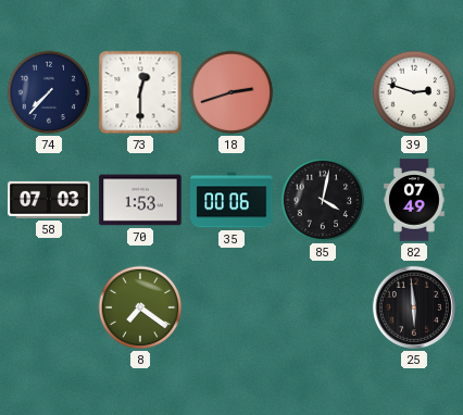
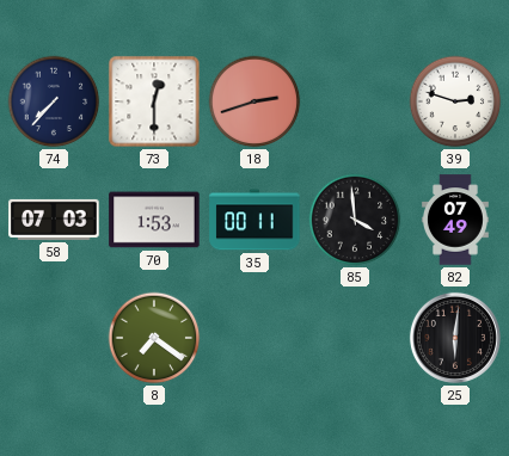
35: 00:06 -> 00:11
85: 4:02 -> 3:59
25: 5:59 -> 6:01
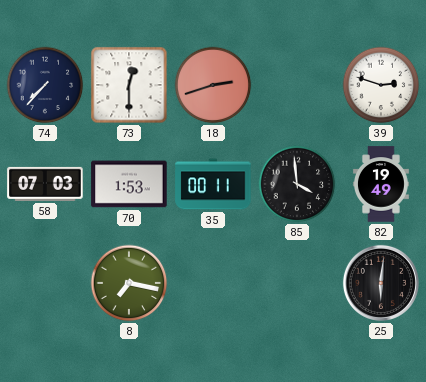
82: 07:49 -> 19:49
8: 7:21 -> 7:17
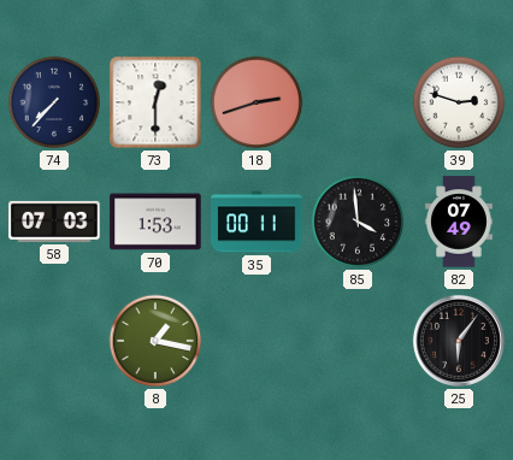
82: 19:49 -> 07:49
8: 7:17 -> 1:17
25: 6:01 -> 6:06
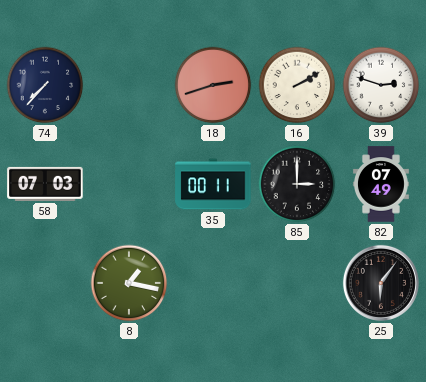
73: 12:30 -> none
16: none -> 2:10
70: 1:53 -> none
85: 3:59 -> 3:00
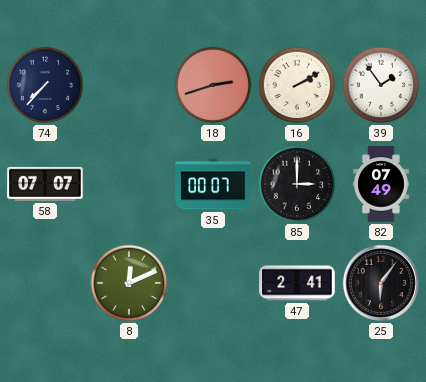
39: 2:48 -> 1:54
58: 07:03 -> 07:07
35: 00:11 -> 00:07
8: 1:17 -> 12:11
47: none -> 2:41
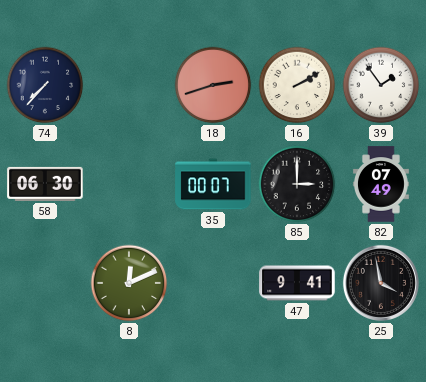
58: 07:07 -> 06:30
47: 2:41 -> 9:41
25: 6:06 -> 3:58
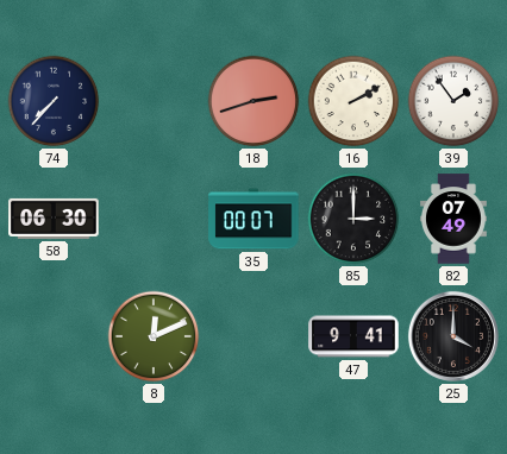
25: 3:58 -> 4:00
